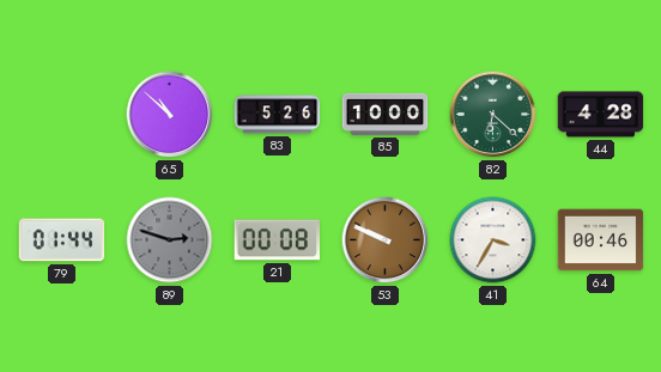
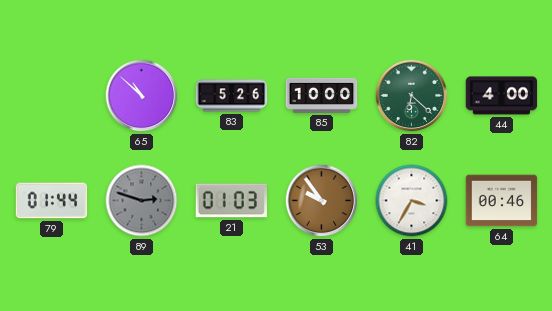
44: 4:28 -> 4:00
21: 00:08 -> 01:03
53: 9:49 -> 9:54
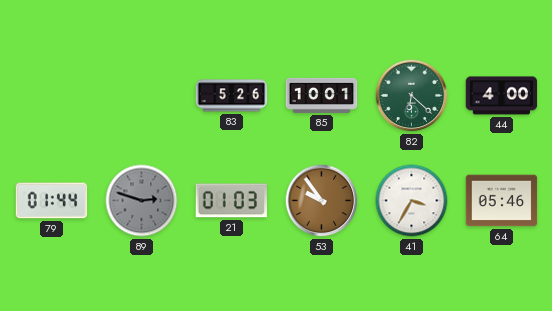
65: 10:52 -> none
85: 10:00 -> 10:01
64: 00:46 -> 05:46
